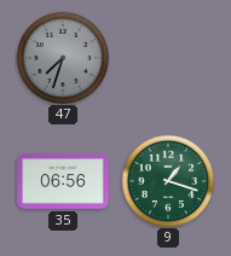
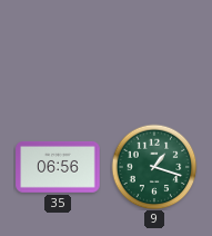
47: 7:33 -> none
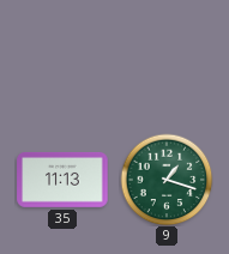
35: 06:56 -> 11:13
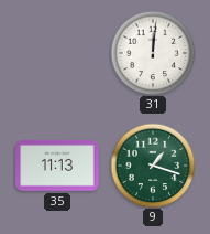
31: none -> 12:01
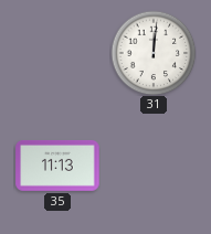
9: 1:18 -> none
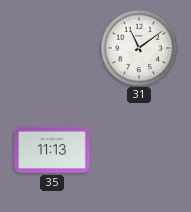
31: 12:01 -> 11:09
